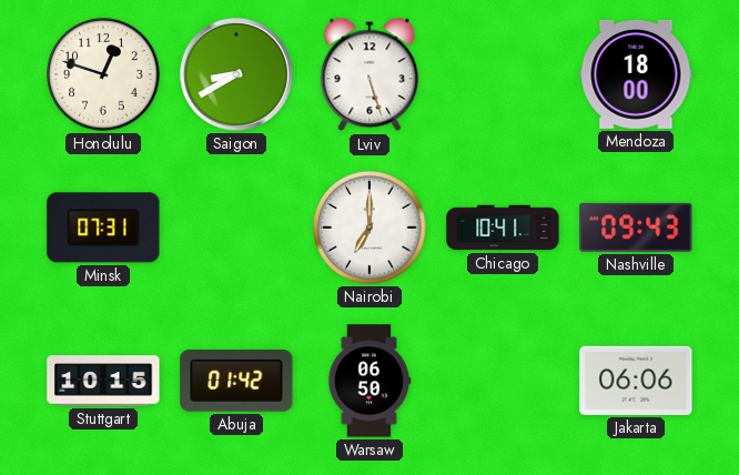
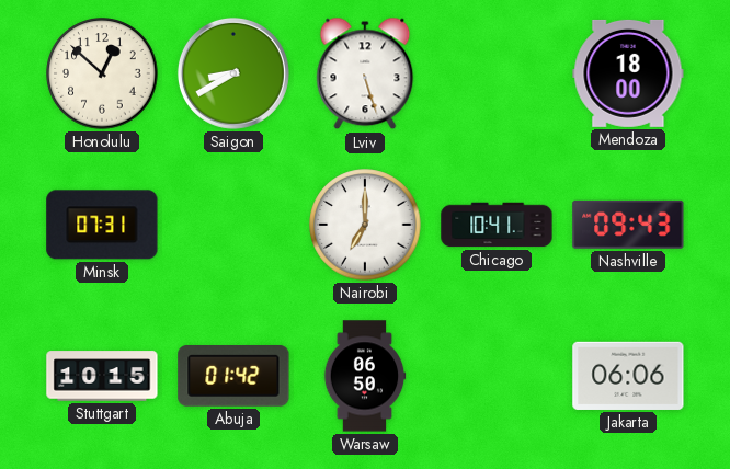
Honolulu: 12:48 -> 12:52
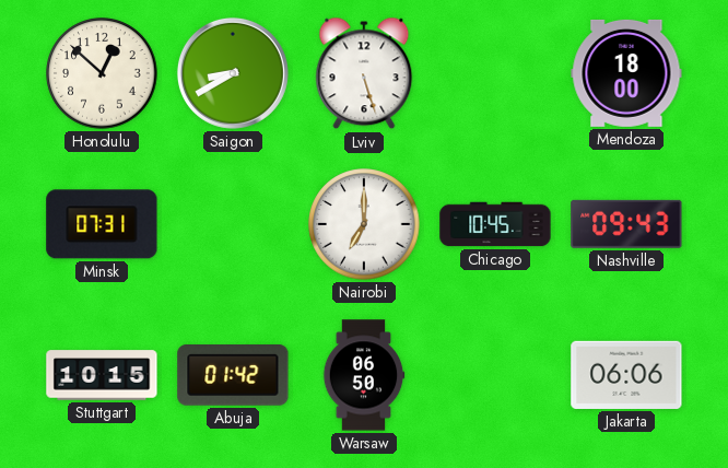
Chicago: 10:41 -> 10:45
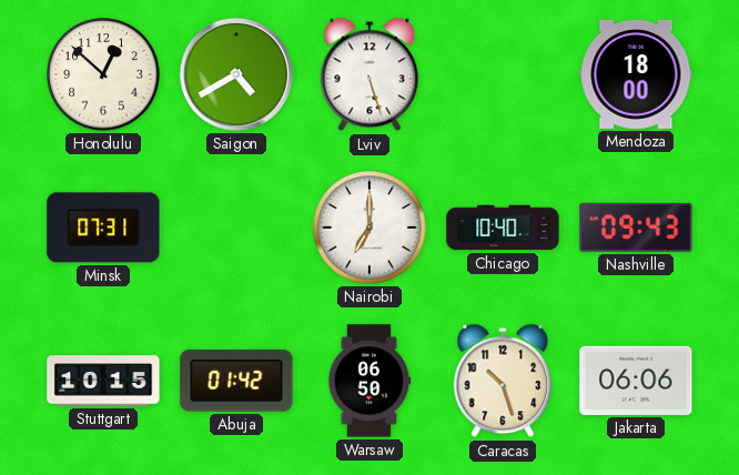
Saigon: 8:40 -> 4:40
Chicago: 10:45 -> 10:40
Caracas: none -> 10:27
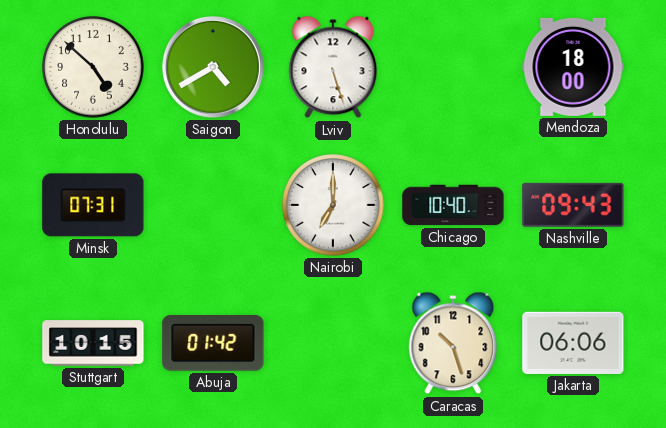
Honolulu: 12:52 -> 4:52
Warsaw: 06:50 -> none
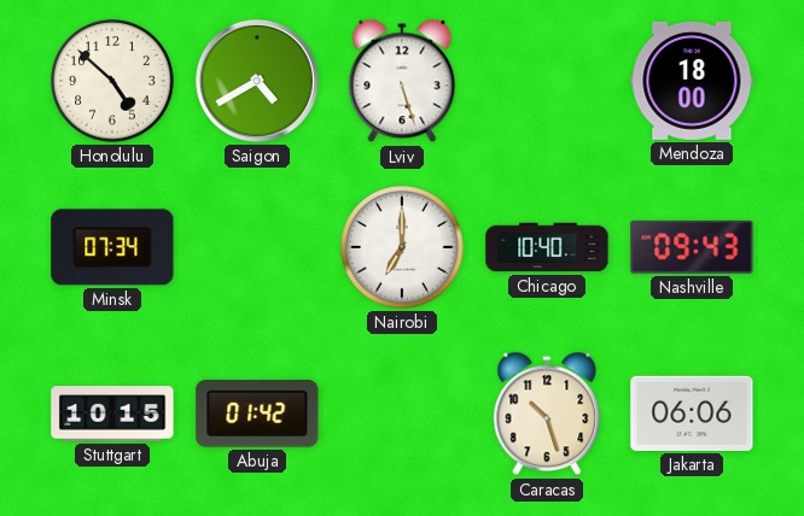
Minsk: 07:31 -> 07:34
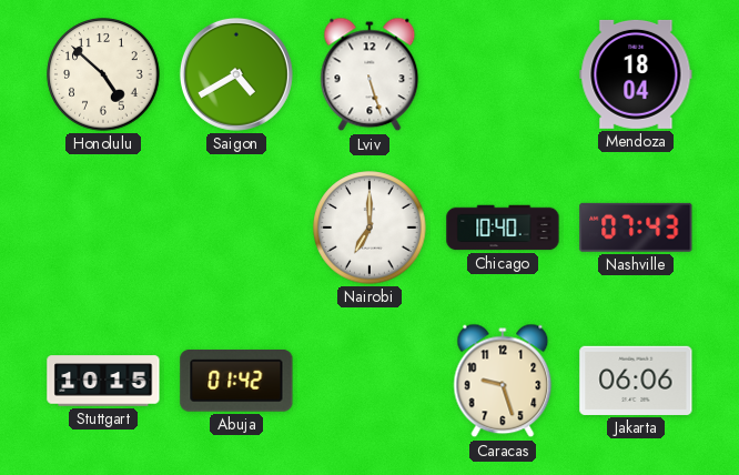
Mendoza: 18:00 -> 18:04
Minsk: 07:34 -> none
Nashville: 09:43 -> 07:43
Caracas: 10:27 -> 9:27
